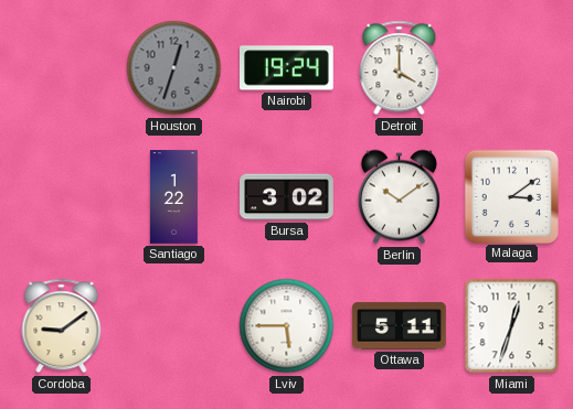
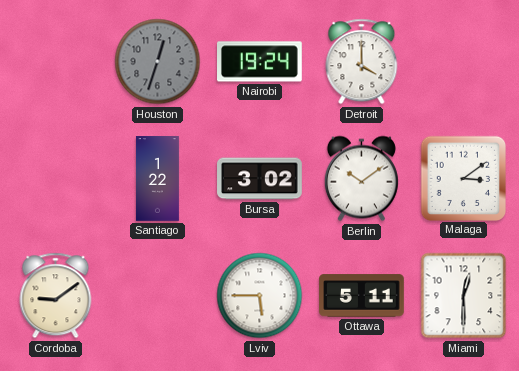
Miami: 12:33 -> 12:30
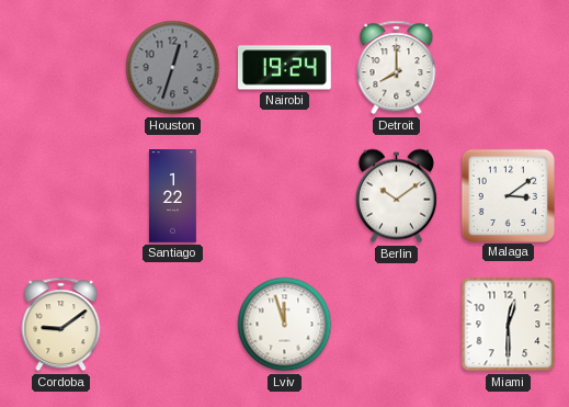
Detroit: 4:00 -> 8:00
Bursa: 3:02 -> none
Lviv: 5:45 -> 11:57
Ottawa: 5:11 -> none
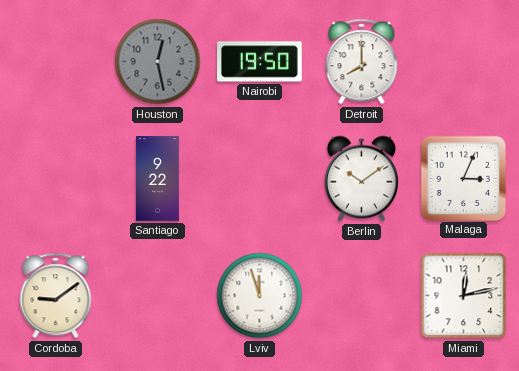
Houston: 12:33 -> 12:28
Nairobi: 19:24 -> 19:50
Santiago: 1:22 -> 9:22
Malaga: 3:09 -> 3:04
Miami: 12:30 -> 12:13
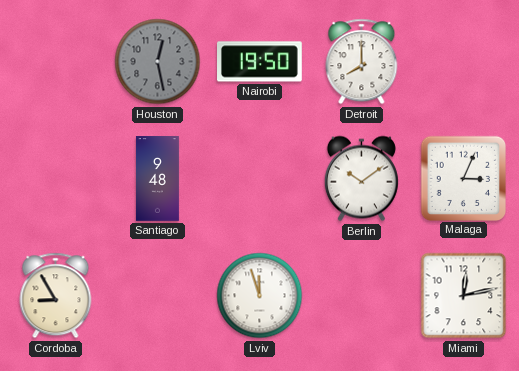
Santiago: 9:22 -> 9:48
Cordoba: 9:09 -> 8:55
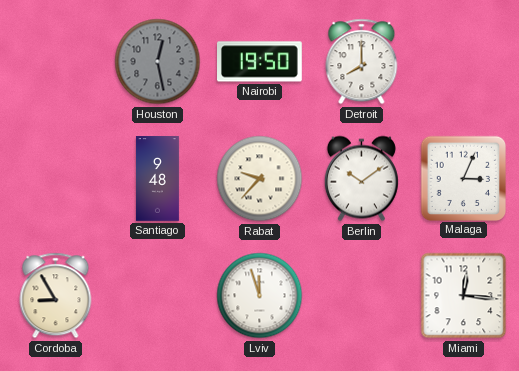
Rabat: none -> 9:37
Miami: 12:13 -> 12:16
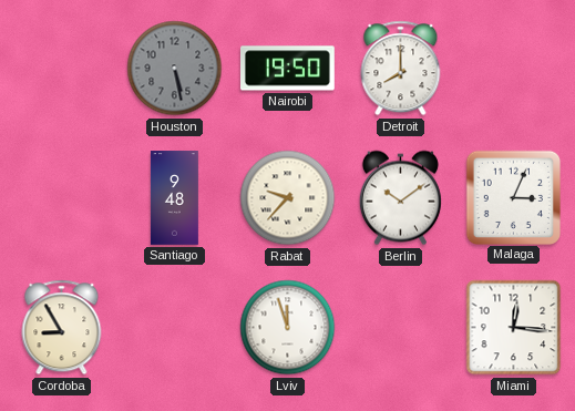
Houston: 12:28 -> 5:28
